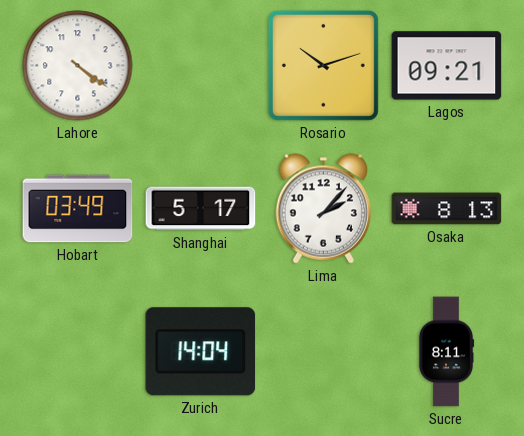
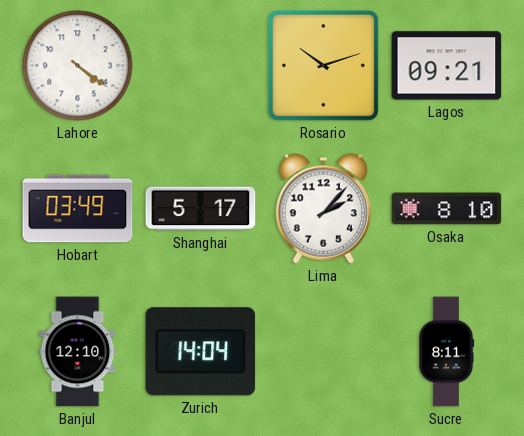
Osaka: 8:13 -> 8:10
Banjul: none -> 12:10
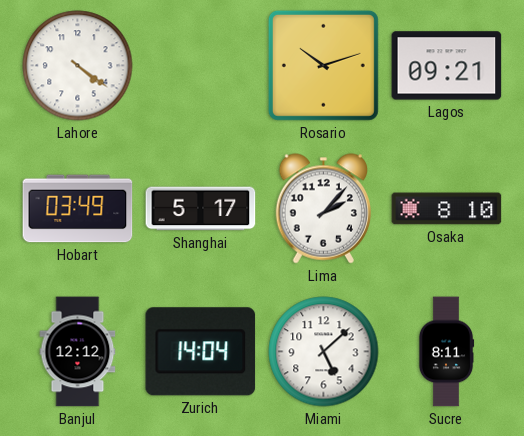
Banjul: 12:10 -> 12:12
Miami: none -> 5:08
